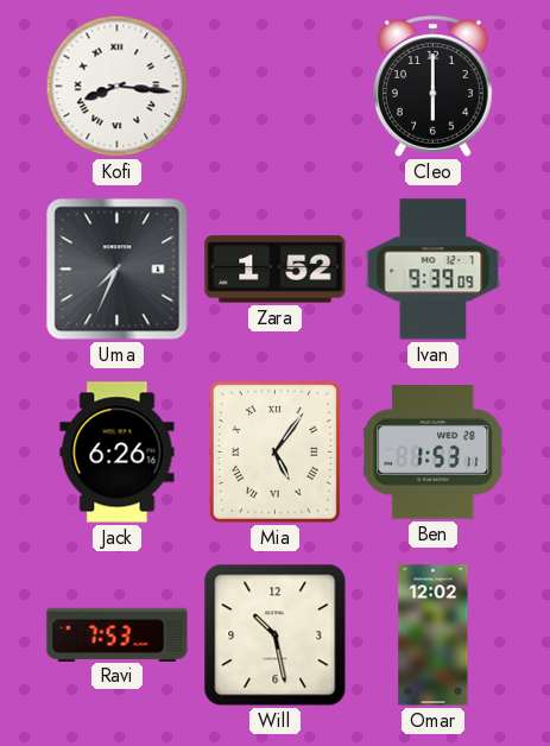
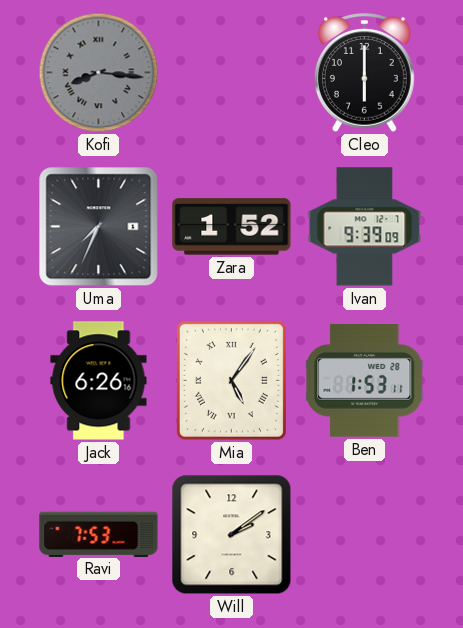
Kofi dial: white -> grey
Will: 10:28 -> 2:09
Omar: 12:02 -> none
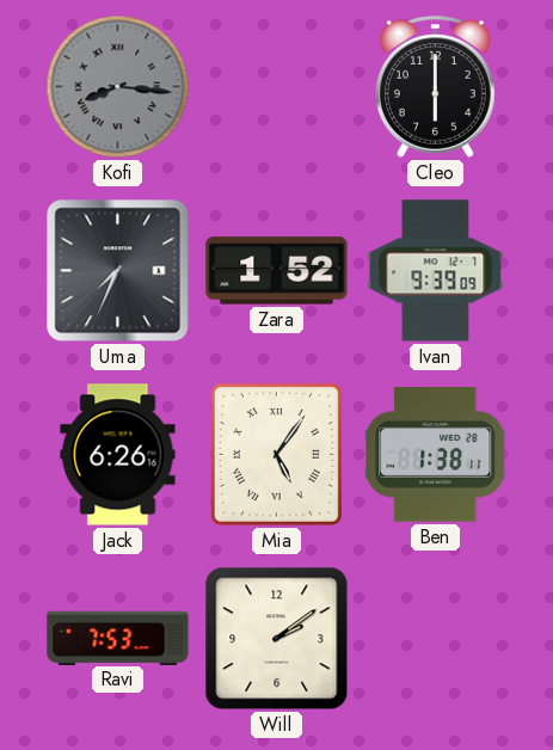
Ben: 1:53 -> 1:38
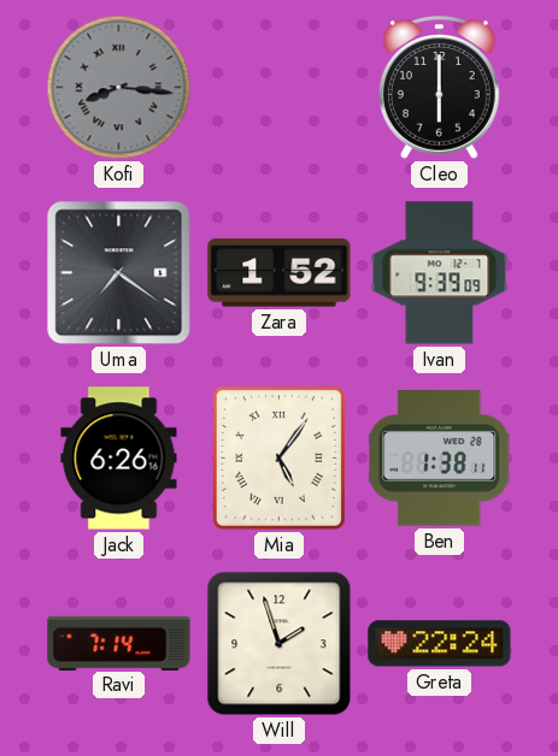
Uma: 7:34 -> 7:21
Ravi: 7:53 -> 7:14
Will: 2:09 -> 1:57
Greta: none -> 22:24
